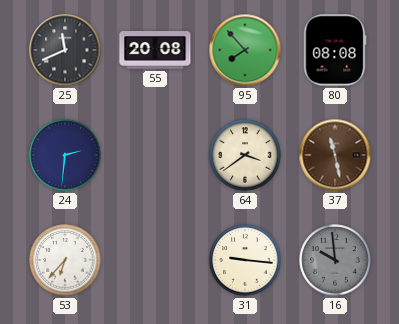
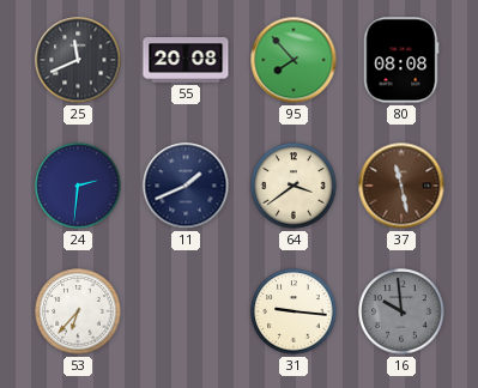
11: none -> 1:41
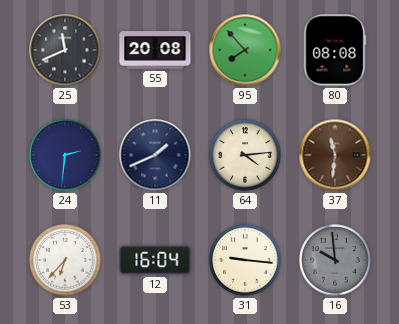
64: 3:39 -> 4:14
37: 11:28 -> 11:31
12: none -> 16:04
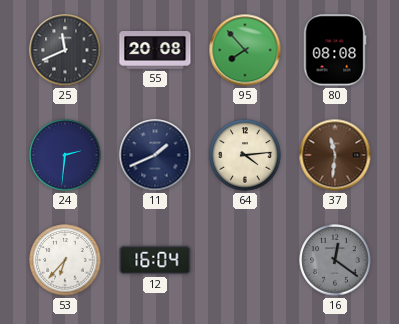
31: 9:16 -> none
16: 9:59 -> 12:21
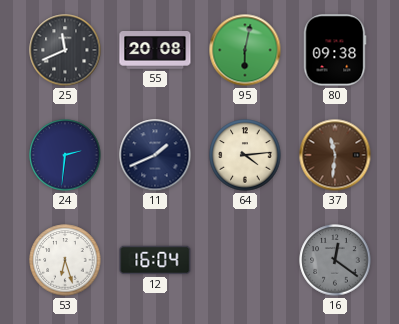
95: 7:53 -> 6:02
80: 08:08 -> 09:38
53: 6:37 -> 6:27
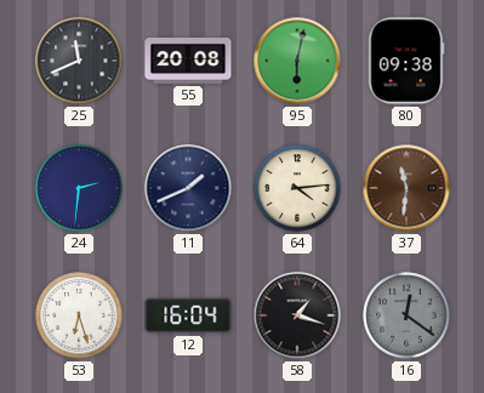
58: none -> 1:18
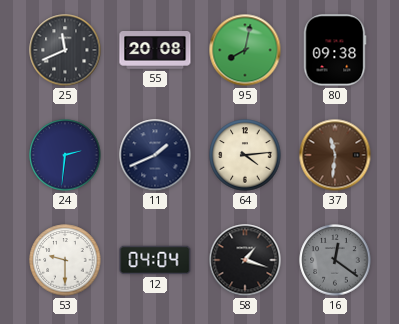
95: 6:02 -> 8:02
53: 6:27 -> 9:30
12: 16:04 -> 04:04
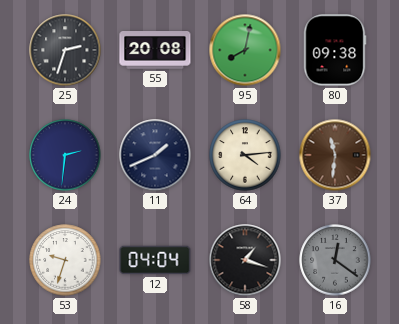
25: 11:41 -> 2:33
53: 9:30 -> 9:33
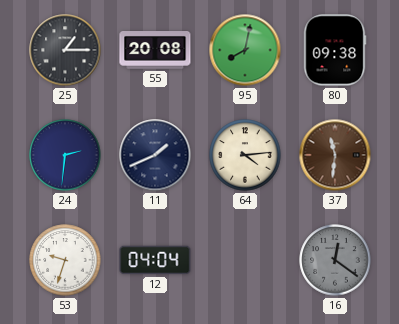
25: 2:33 -> 1:15
58: 1:18 -> none
